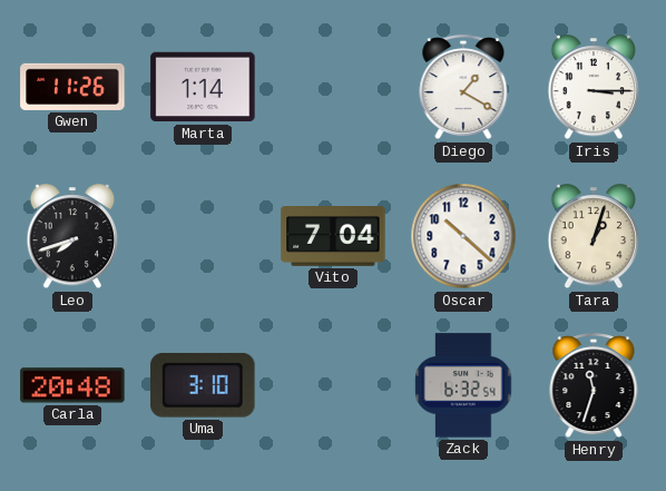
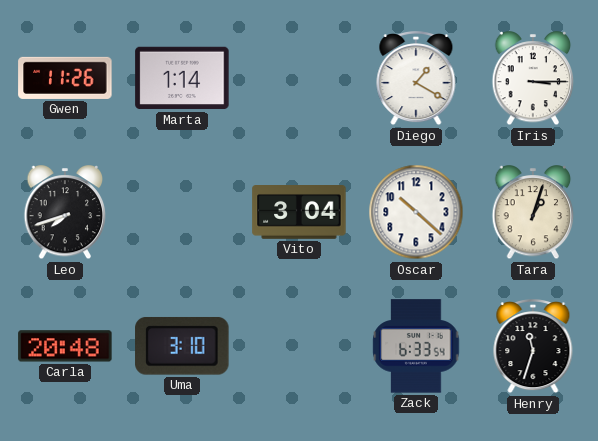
Vito: 7:04 -> 3:04
Zack: 6:32 -> 6:33
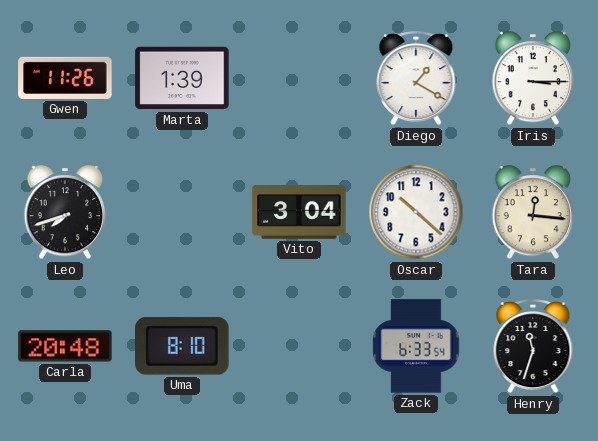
Marta: 1:14 -> 1:39
Tara: 1:03 -> 12:16
Uma: 3:10 -> 8:10
